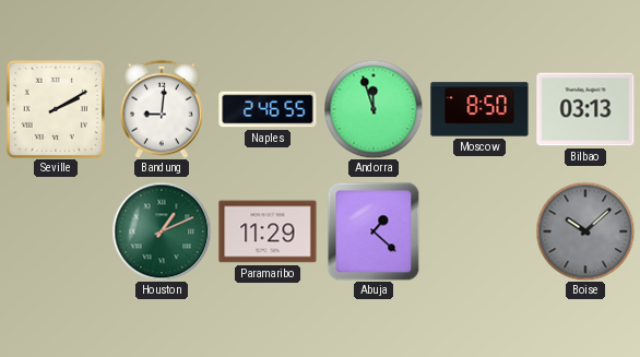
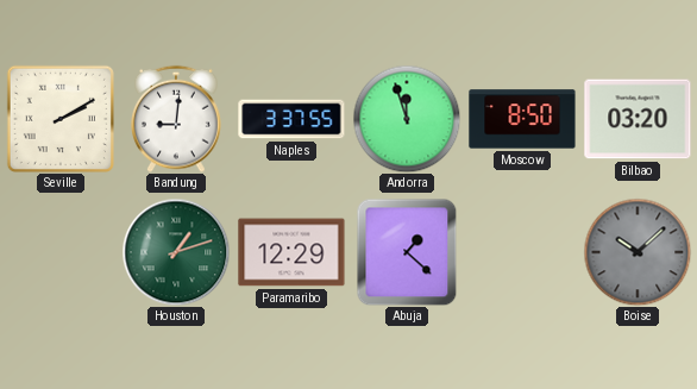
Naples: 2:46 -> 3:37
Bilbao: 03:13 -> 03:20
Houston: 1:11 -> 1:12
Paramaribo: 11:29 -> 12:29
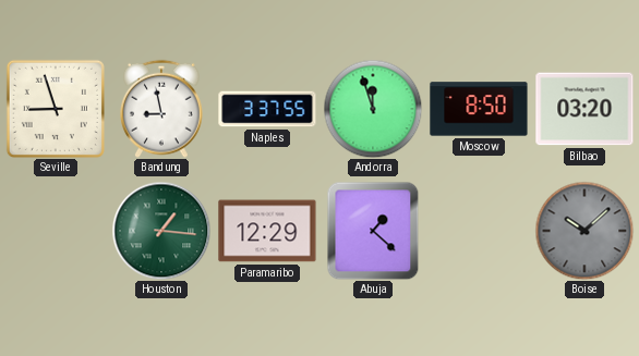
Seville: 2:10 -> 8:57
Bandung: 9:01 -> 8:58
Houston: 1:12 -> 1:16
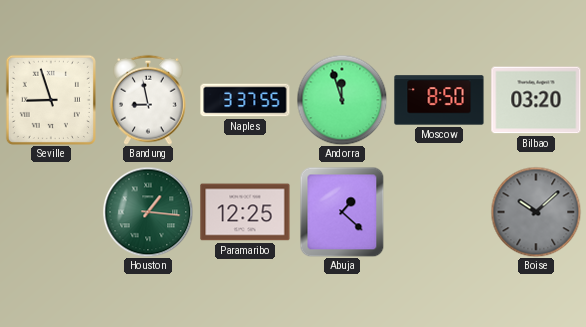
Paramaribo: 12:29 -> 12:25
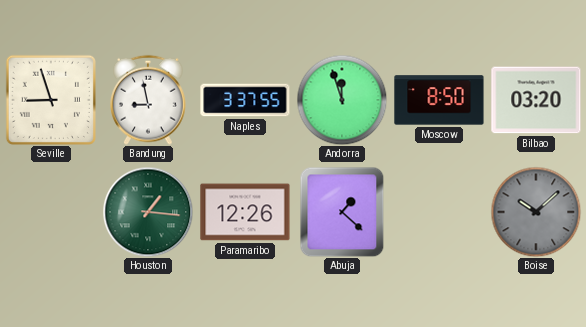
Paramaribo: 12:25 -> 12:26
